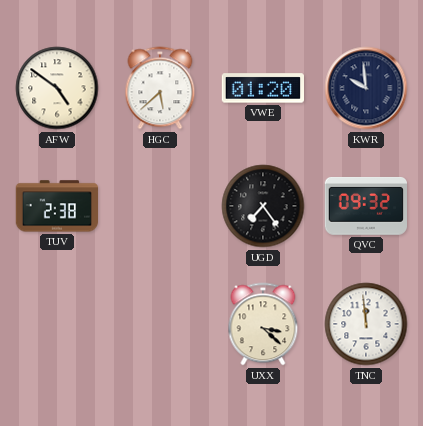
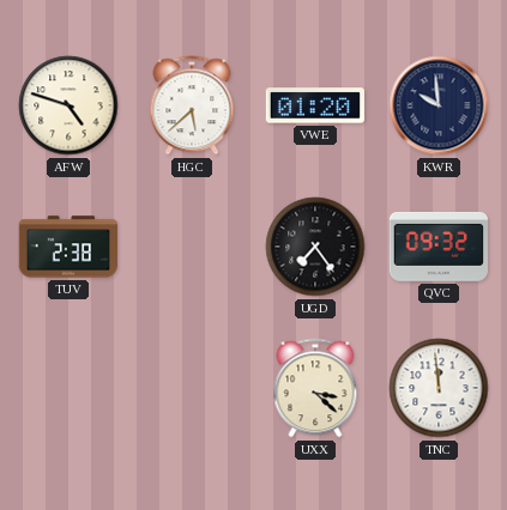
AFW: 4:51 -> 4:48
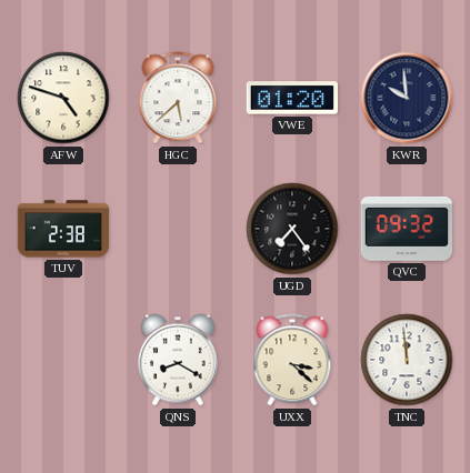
QNS: none -> 8:20
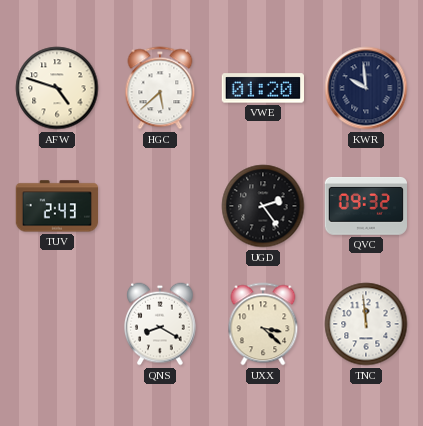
TUV: 2:38 -> 2:43
UGD: 7:24 -> 2:24
